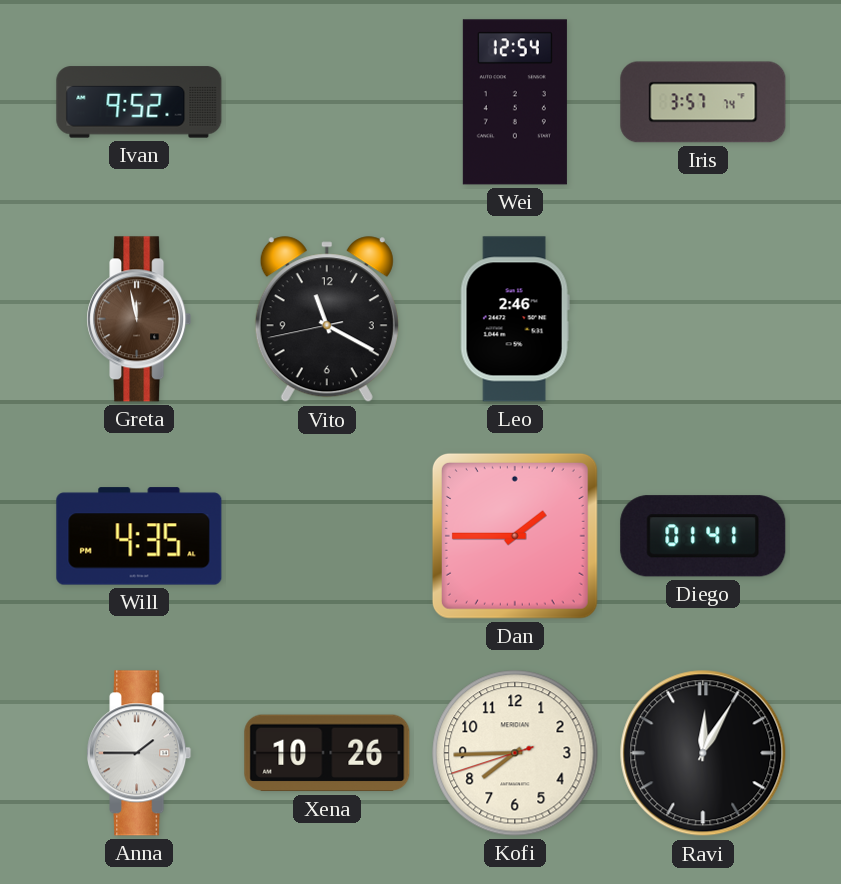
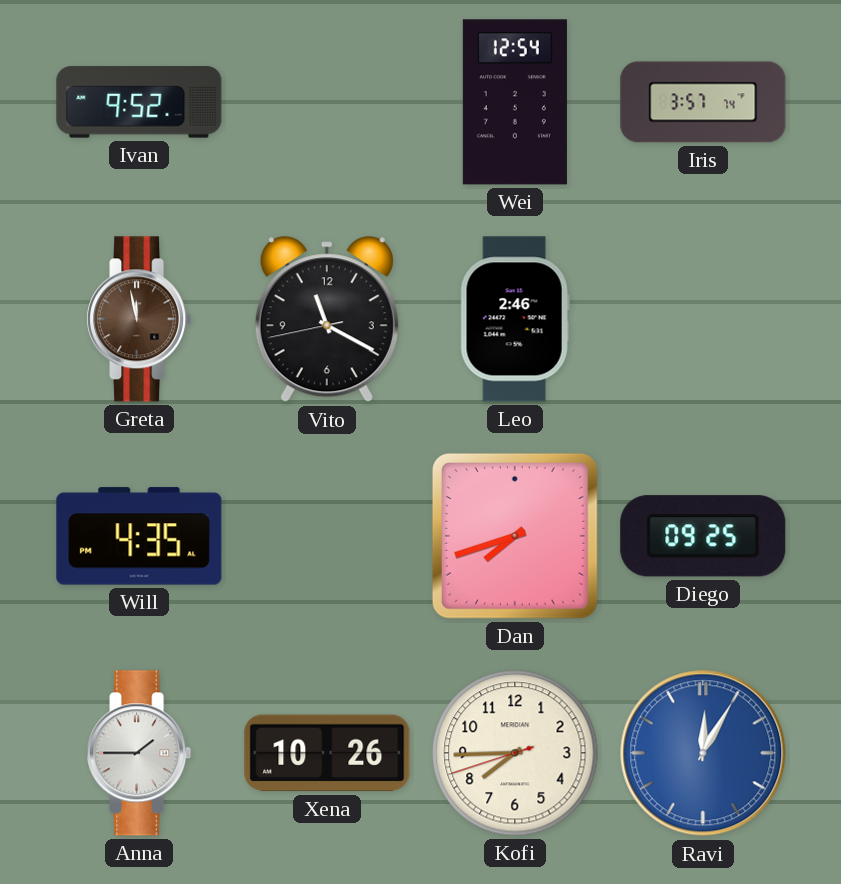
Dan: 1:45 -> 7:42
Diego: 01:41 -> 09:25
Ravi dial: black -> blue
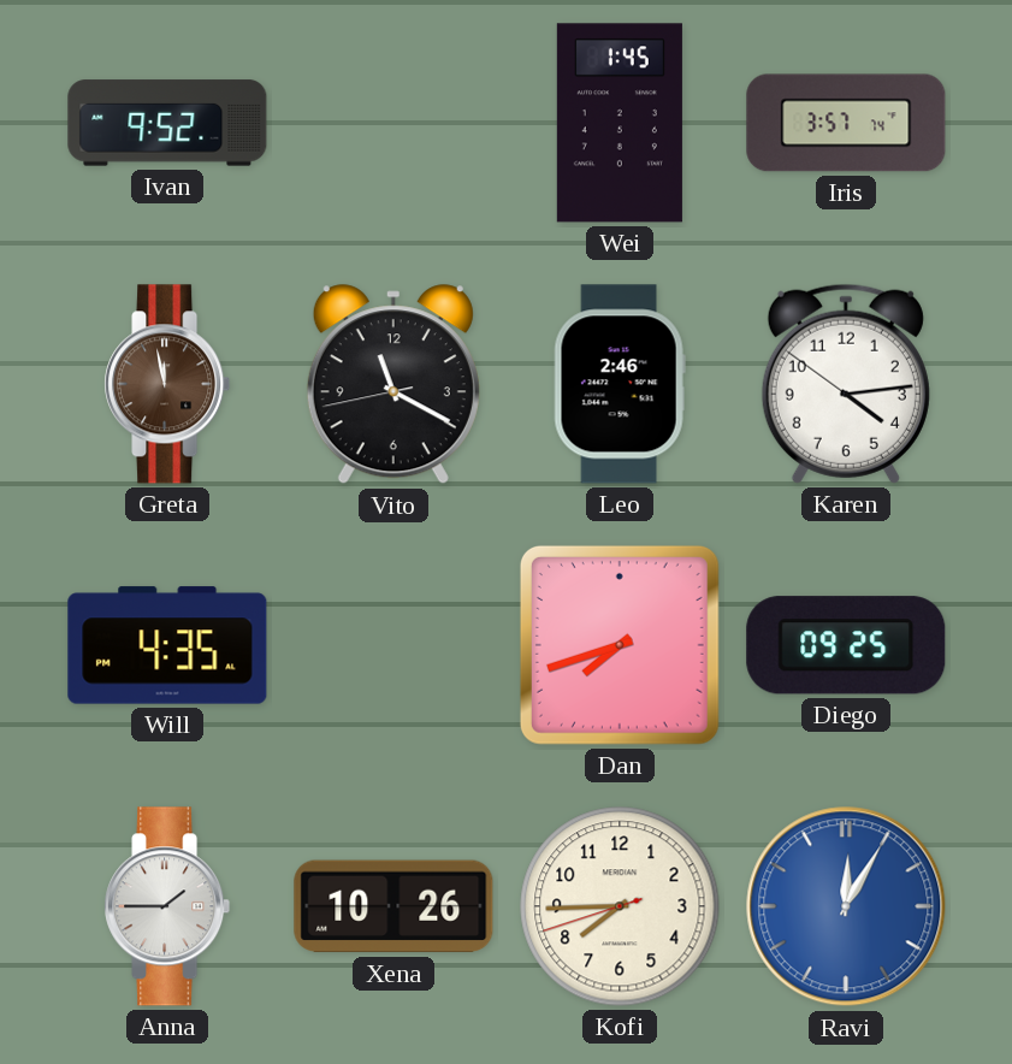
Wei: 12:54 -> 1:45
Karen: none -> 4:13
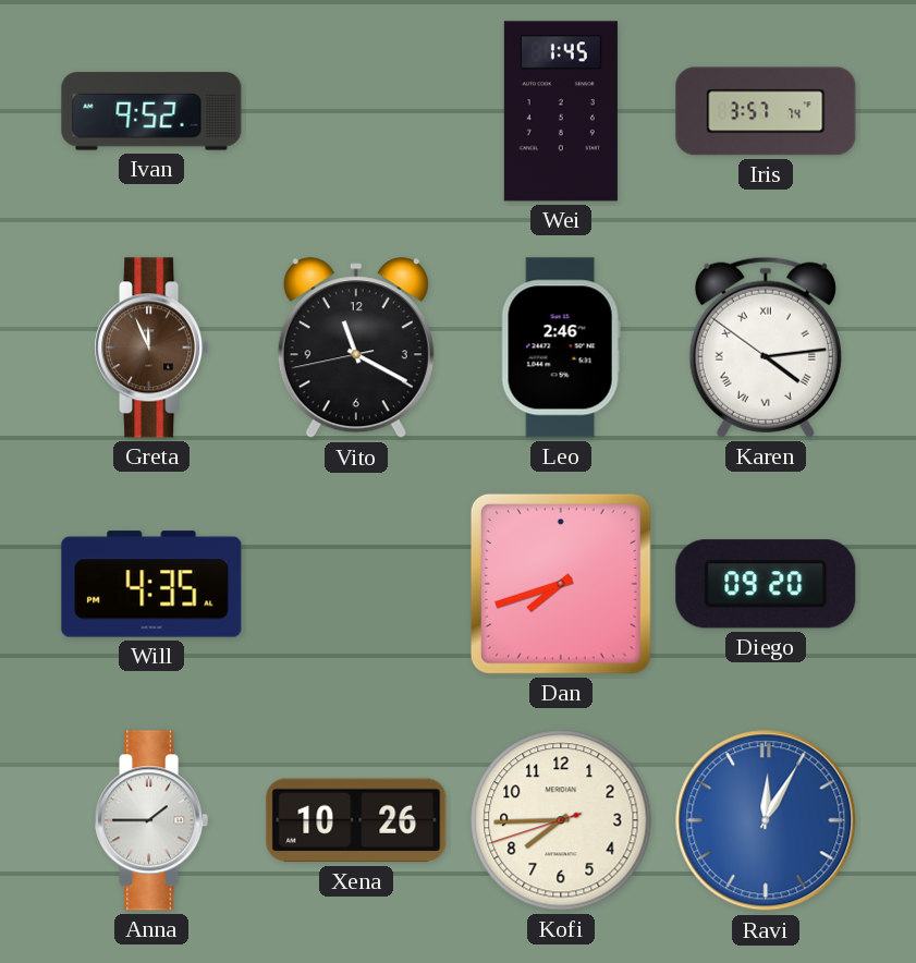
Greta: 11:58 -> 11:56
Karen numerals: Arabic -> Roman
Diego: 09:25 -> 09:20
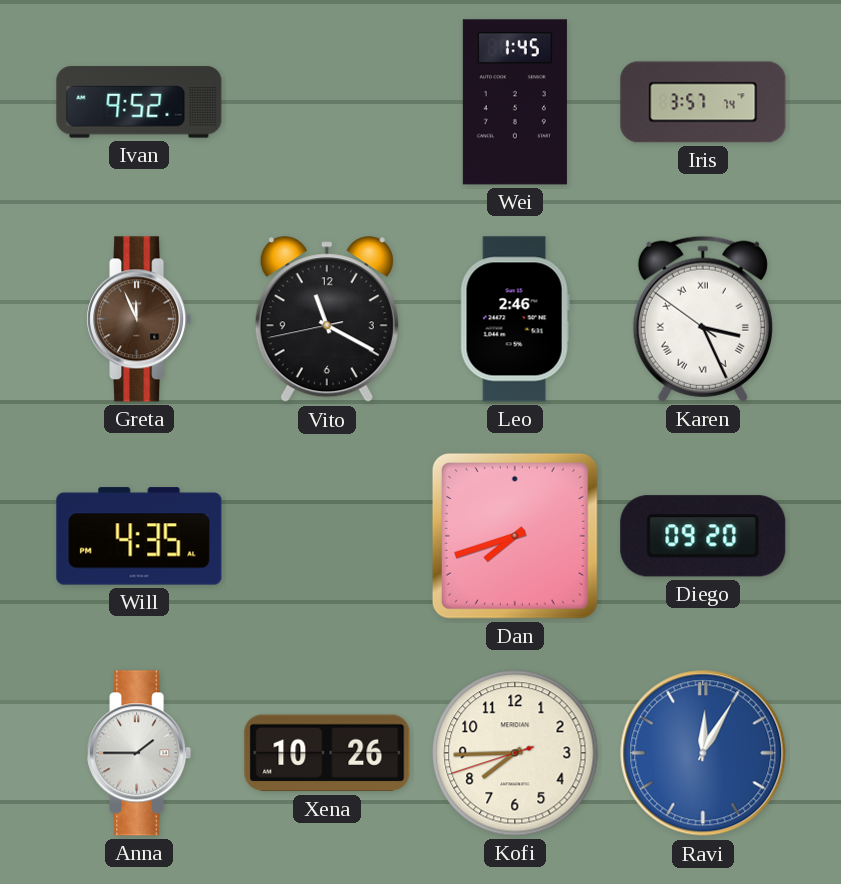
Karen: 4:13 -> 3:25
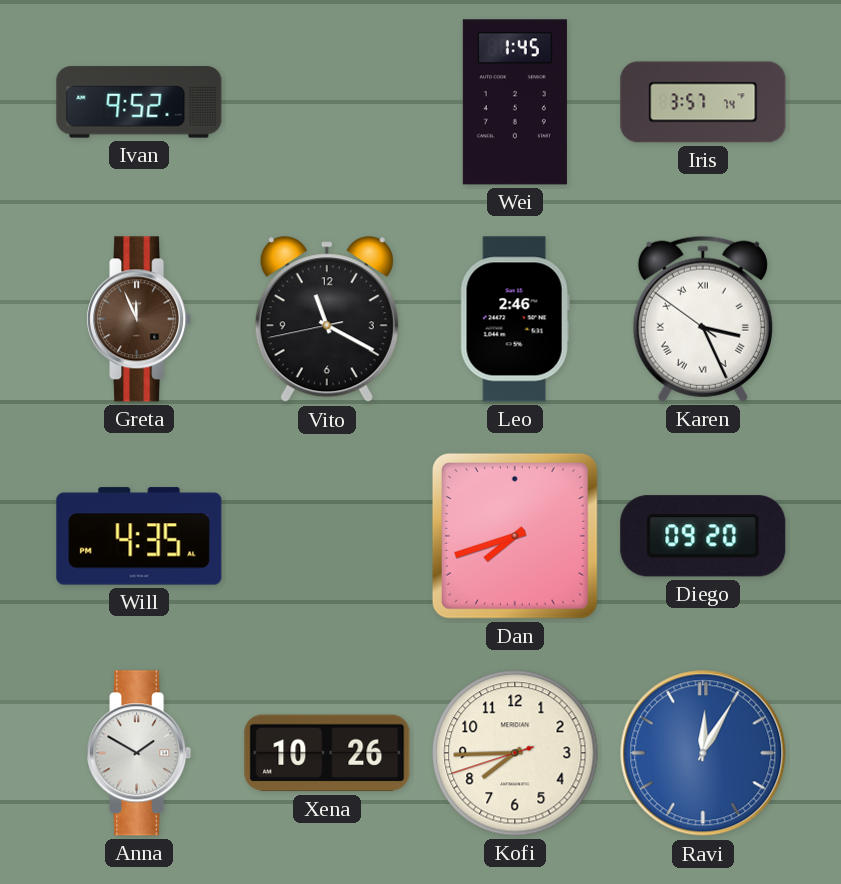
Anna: 1:45 -> 1:50
